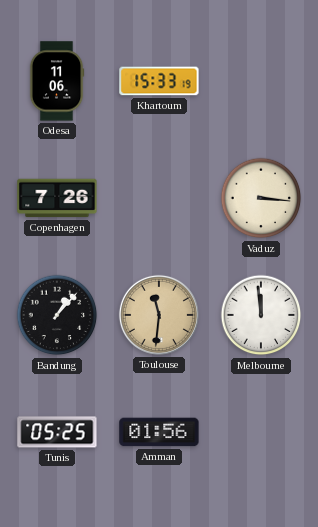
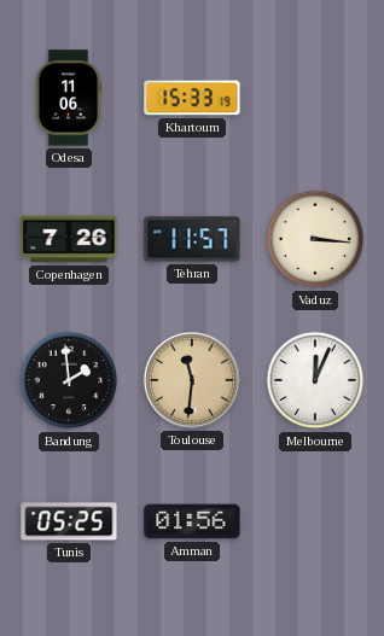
Tehran: none -> 11:57
Bandung: 1:07 -> 1:59
Melbourne: 11:59 -> 12:04
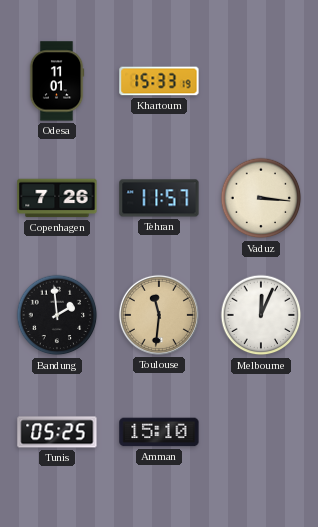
Odesa: 11:06 -> 11:01
Amman: 01:56 -> 15:10
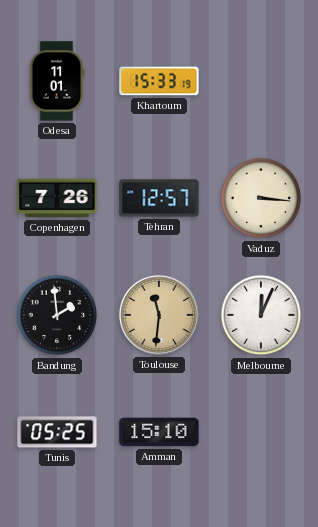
Tehran: 11:57 -> 12:57
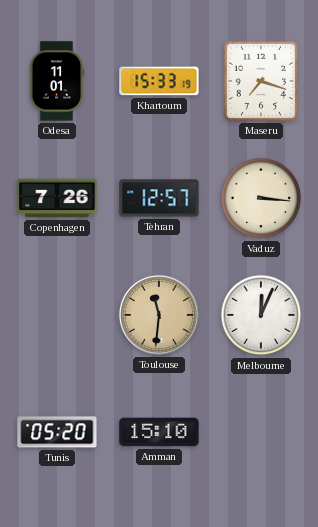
Maseru: none -> 7:18
Bandung: 1:59 -> none
Tunis: 05:25 -> 05:20
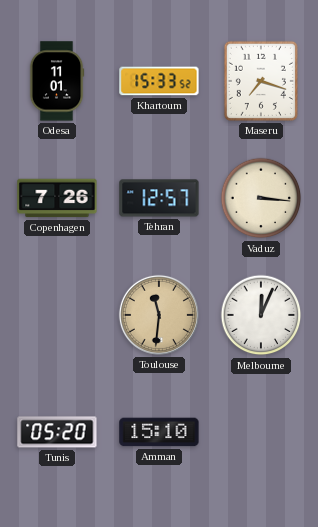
Khartoum: 15:33:19 -> 15:33:52
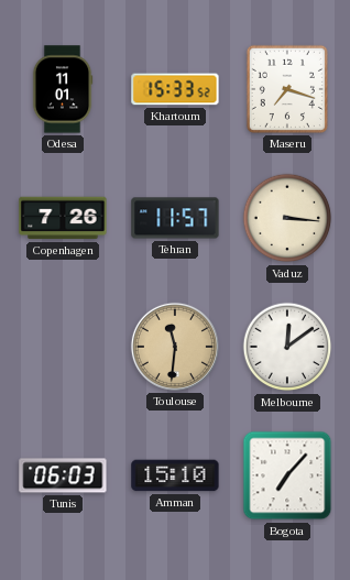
Tehran: 12:57 -> 11:57
Melbourne: 12:04 -> 12:09
Tunis: 05:20 -> 06:03
Bogota: none -> 7:07
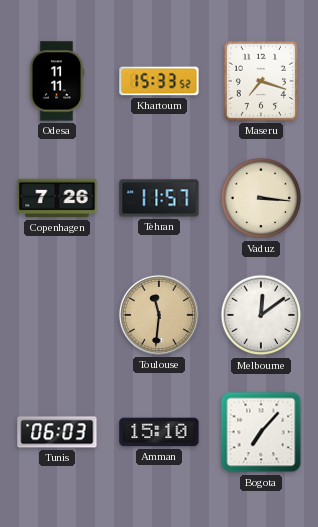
Odesa: 11:01 -> 11:11
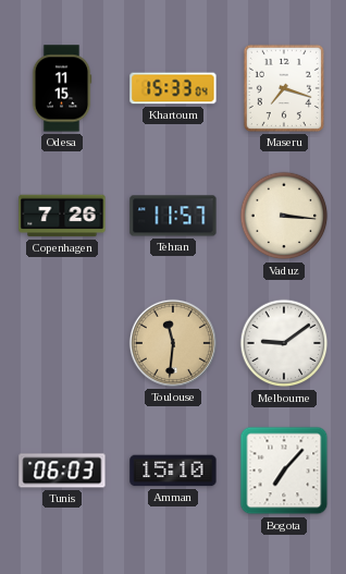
Odesa: 11:11 -> 11:15
Khartoum: 15:33:52 -> 15:33:04
Melbourne: 12:09 -> 9:09
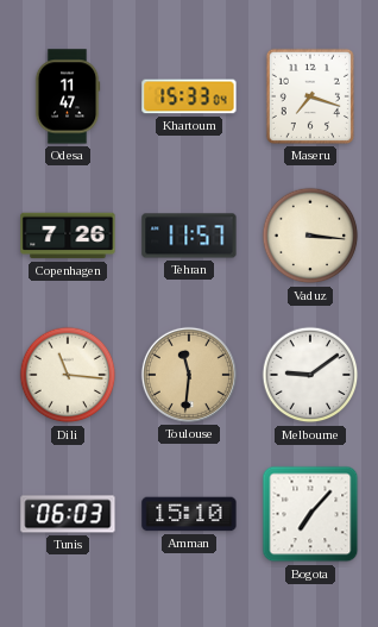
Odesa: 11:15 -> 11:47
Dili: none -> 11:16
